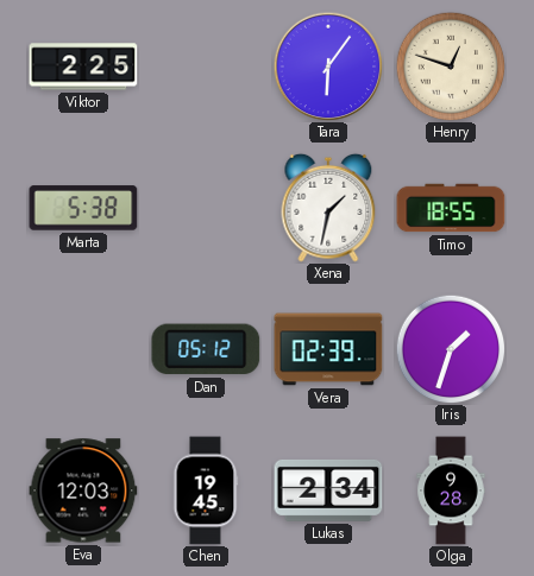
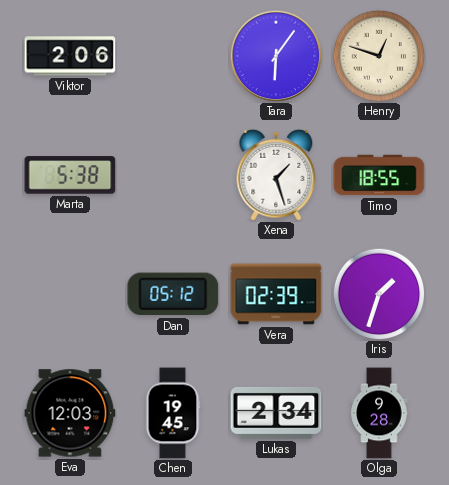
Viktor: 2:25 -> 2:06
Xena: 1:32 -> 1:27
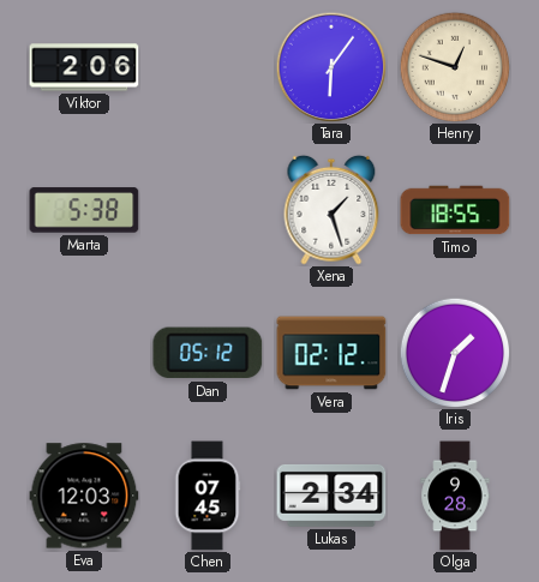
Vera: 02:39 -> 02:12
Chen: 19:45 -> 07:45
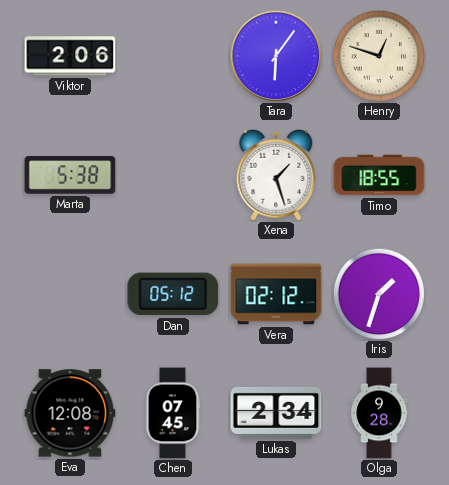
Eva: 12:03 -> 12:08
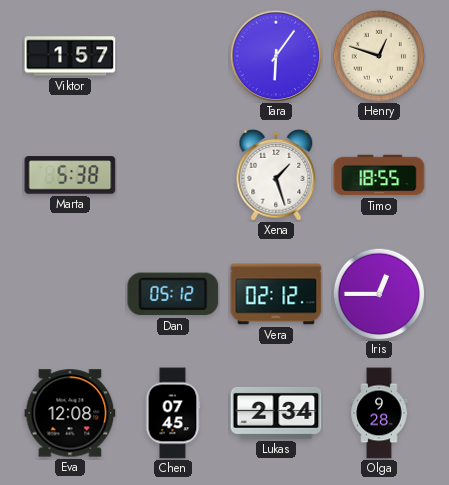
Viktor: 2:06 -> 1:57
Iris: 1:33 -> 12:45
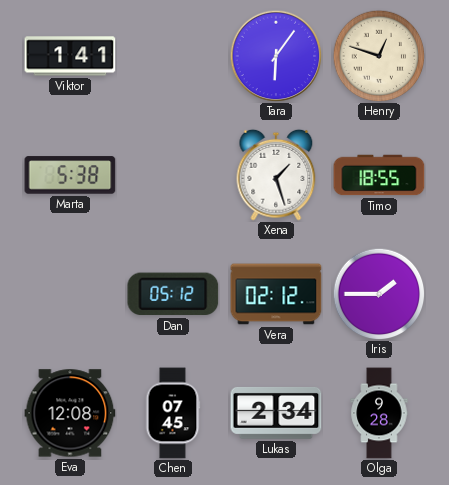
Viktor: 1:57 -> 1:41
Iris: 12:45 -> 1:45
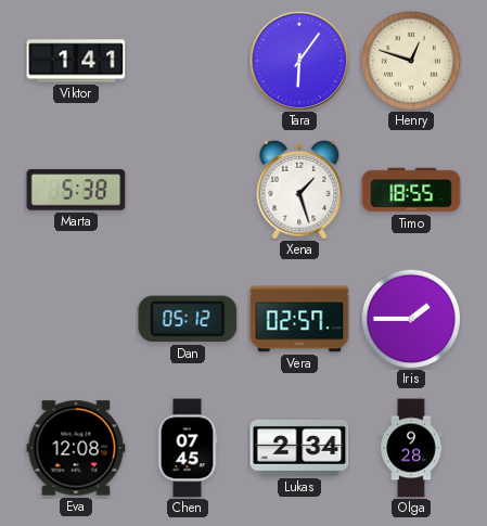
Vera: 02:12 -> 02:57
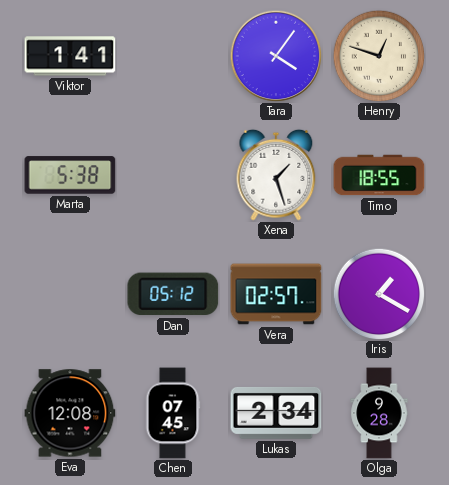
Tara: 6:06 -> 4:06
Iris: 1:45 -> 1:20
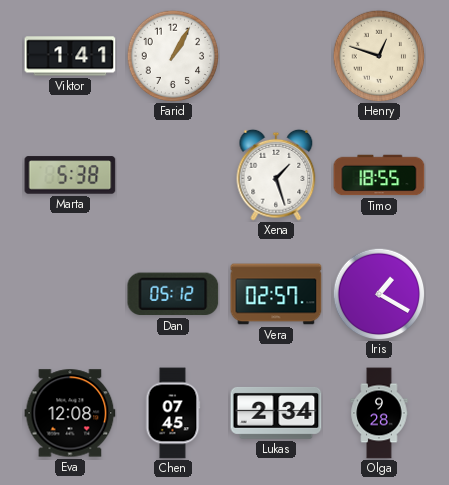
Farid: none -> 1:05
Tara: 4:06 -> none
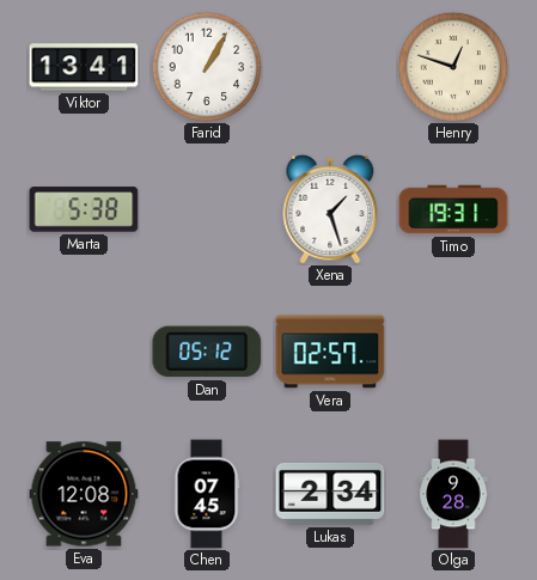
Viktor: 1:41 -> 13:41
Timo: 18:55 -> 19:31
Iris: 1:20 -> none
